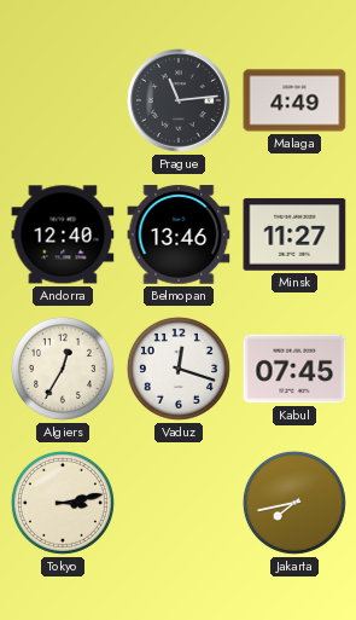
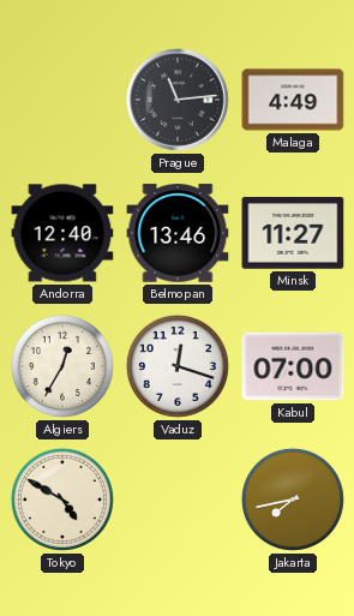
Kabul: 07:45 -> 07:00
Tokyo: 3:13 -> 4:50
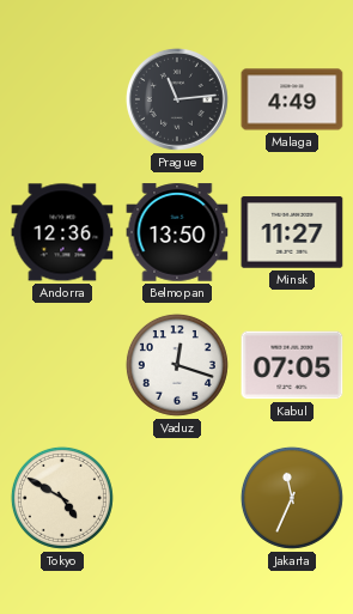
Andorra: 12:40 -> 12:36
Belmopan: 13:46 -> 13:50
Algiers: 12:35 -> none
Kabul: 07:00 -> 07:05
Jakarta: 7:43 -> 11:34
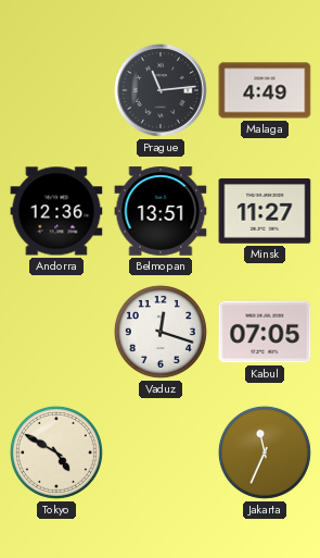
Belmopan: 13:50 -> 13:51
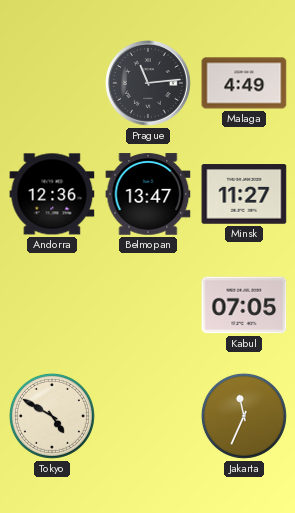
Belmopan: 13:51 -> 13:47
Vaduz: 12:18 -> none
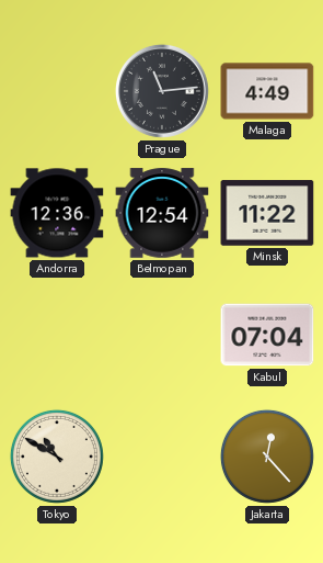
Belmopan: 13:47 -> 12:54
Minsk: 11:27 -> 11:22
Kabul: 07:05 -> 07:04
Tokyo: 4:50 -> 10:50
Jakarta: 11:34 -> 12:23
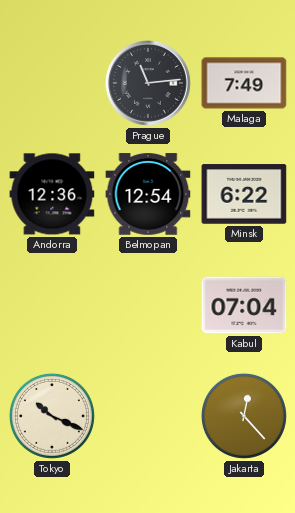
Malaga: 4:49 -> 7:49
Minsk: 11:22 -> 6:22
Tokyo: 10:50 -> 10:19
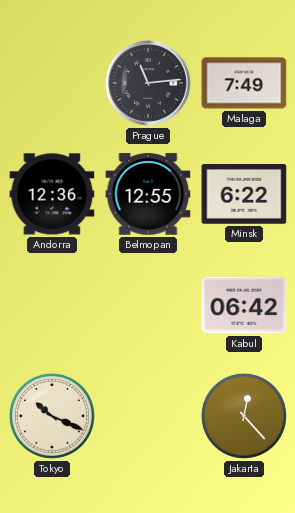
Belmopan: 12:54 -> 12:55
Kabul: 07:04 -> 06:42
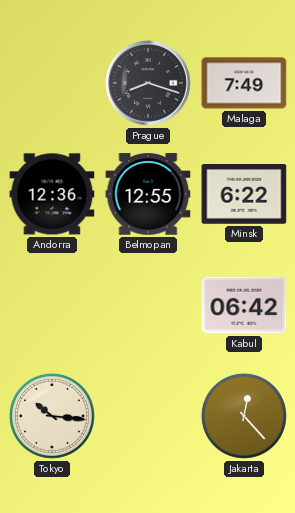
Prague: 11:14 -> 8:18
Tokyo: 10:19 -> 10:16
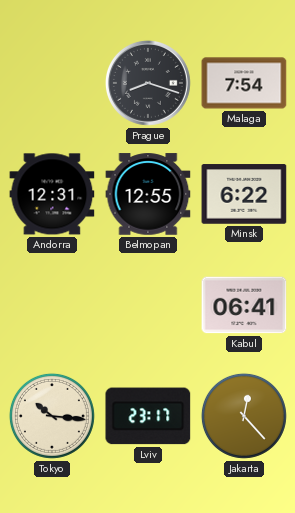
Malaga: 7:49 -> 7:54
Andorra: 12:36 -> 12:31
Kabul: 06:42 -> 06:41
Lviv: none -> 23:17
